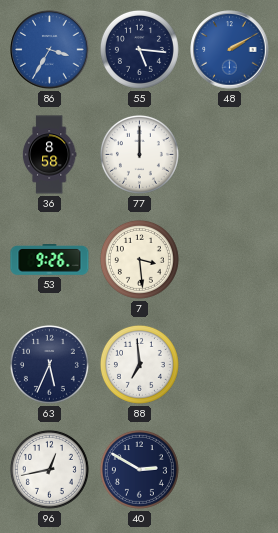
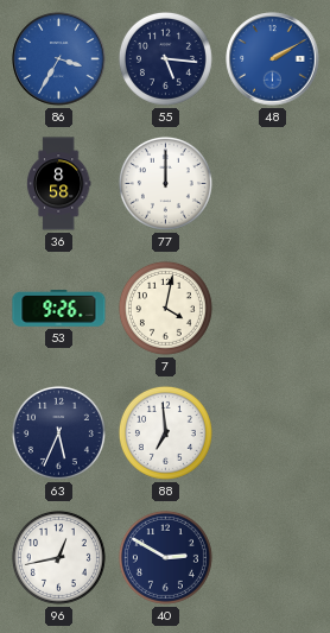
7: 3:29 -> 4:02
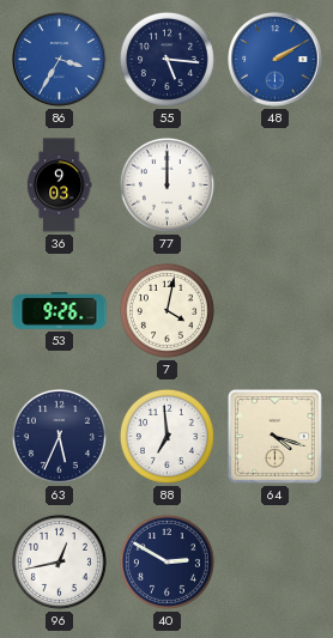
36: 8:58 -> 9:03
64: none -> 4:18
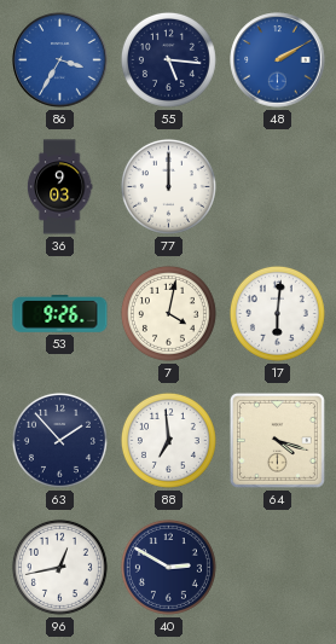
17: none -> 6:01
63: 5:34 -> 1:53
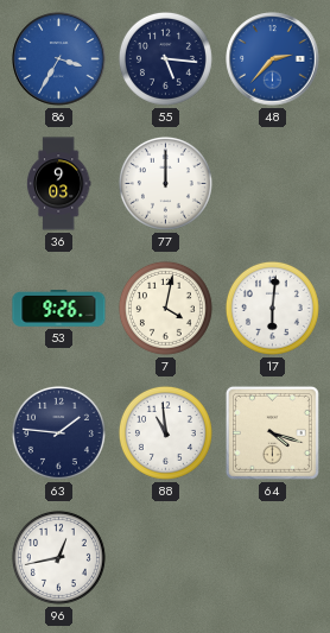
48: 2:10 -> 2:37
63: 1:53 -> 1:46
88: 6:59 -> 10:59
40: 2:50 -> none
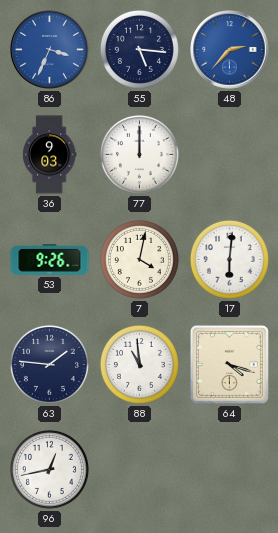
86: 3:35 -> 3:34
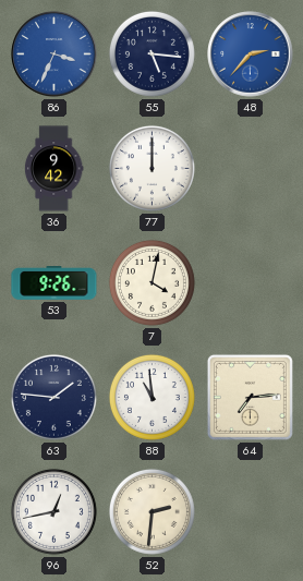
36: 9:03 -> 9:42
17: 6:01 -> none
64: 4:18 -> 7:14
52: none -> 2:31
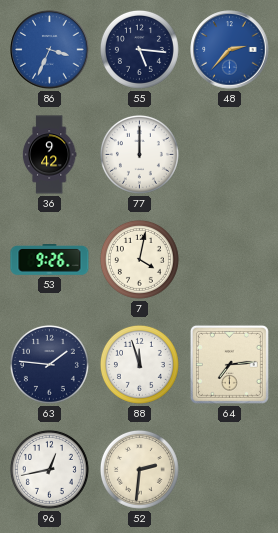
88: 10:59 -> 11:57
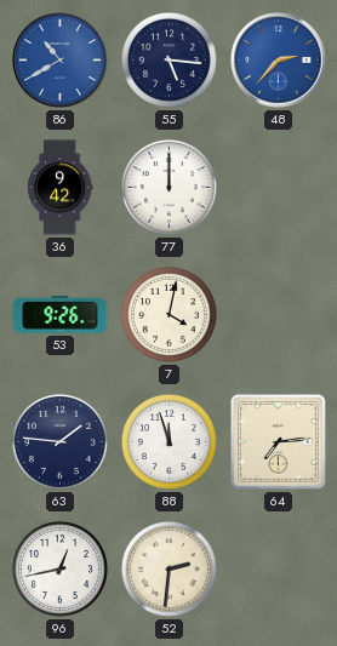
86: 3:34 -> 10:40
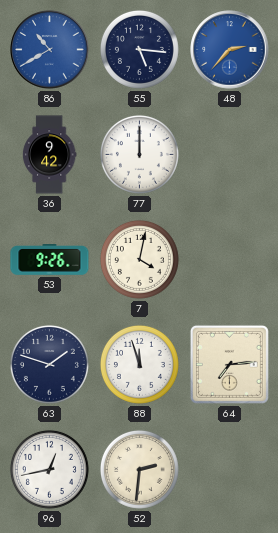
63: 1:46 -> 1:48
